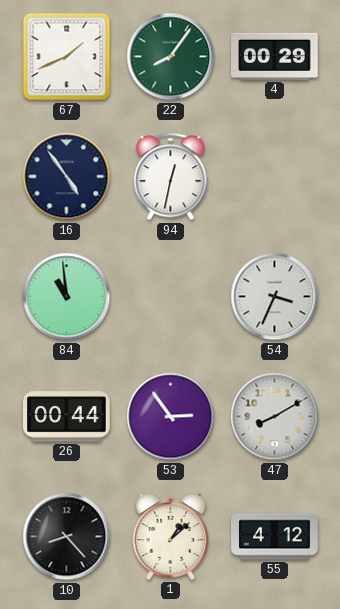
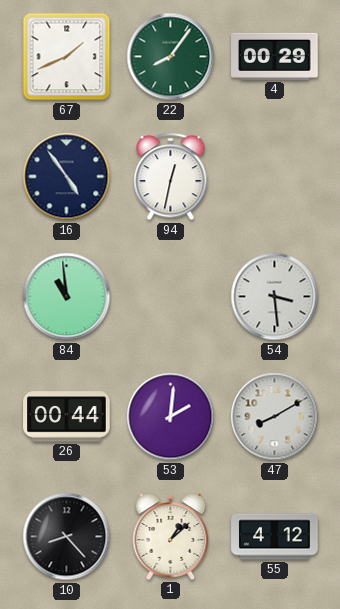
54: 3:34 -> 3:29
53: 2:54 -> 2:01
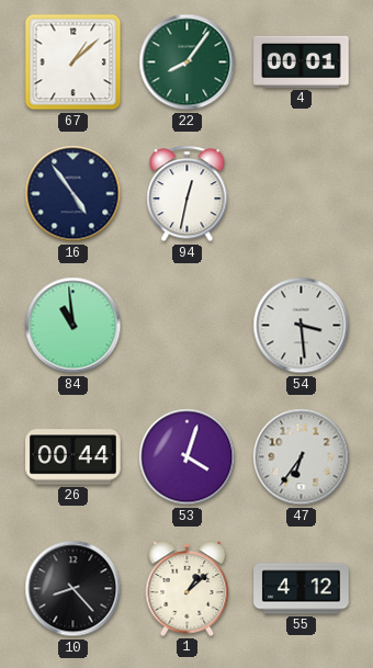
67: 1:41 -> 1:08
4: 00:29 -> 00:01
53: 2:01 -> 4:03
47: 8:10 -> 6:36
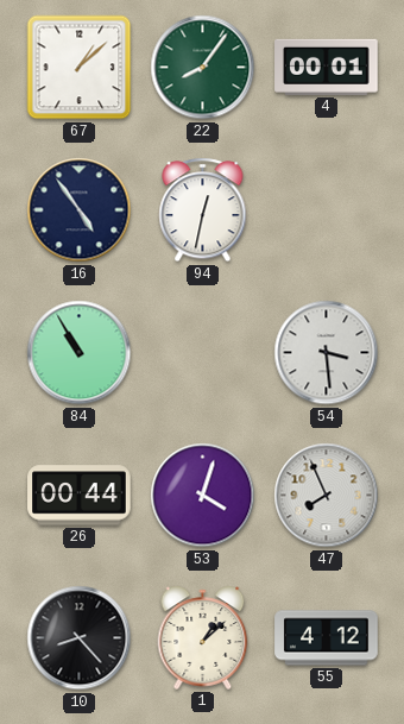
84: 10:59 -> 10:55
47: 6:36 -> 7:56
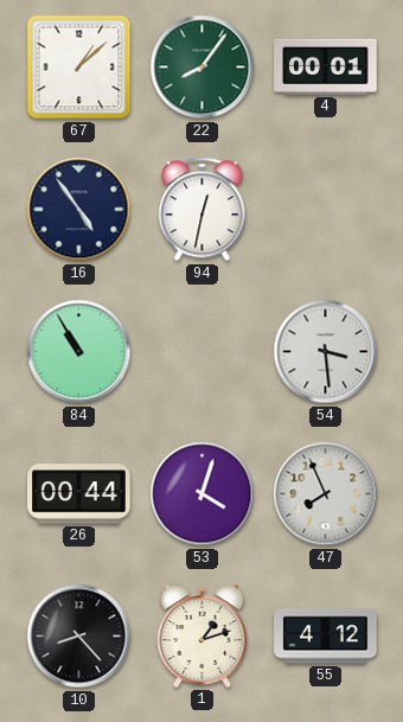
1: 1:08 -> 1:12
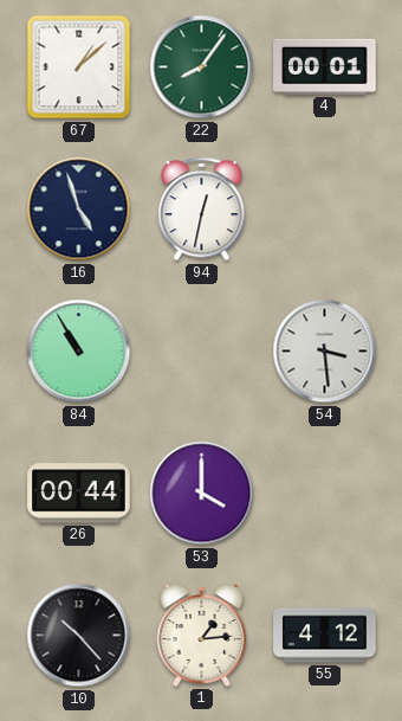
16: 4:54 -> 4:57
53: 4:03 -> 4:00
47: 7:56 -> none
10: 8:23 -> 10:23
1: 1:12 -> 1:14
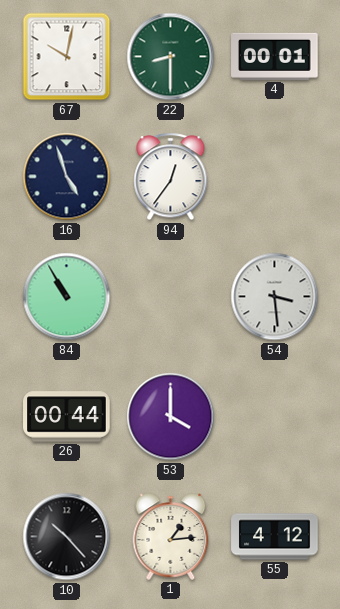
67: 1:08 -> 10:02
22: 8:06 -> 8:30
94: 12:32 -> 12:36
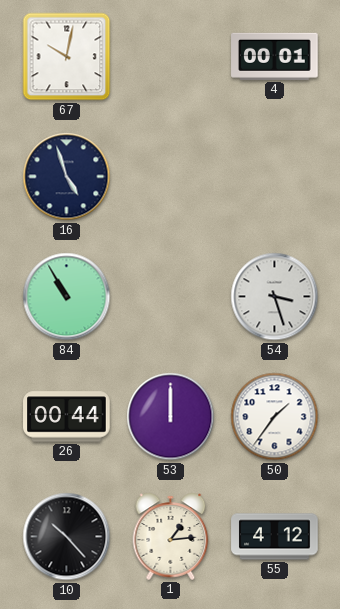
22: 8:30 -> none
94: 12:36 -> none
54: 3:29 -> 3:27
53: 4:00 -> 12:00
50: none -> 1:36
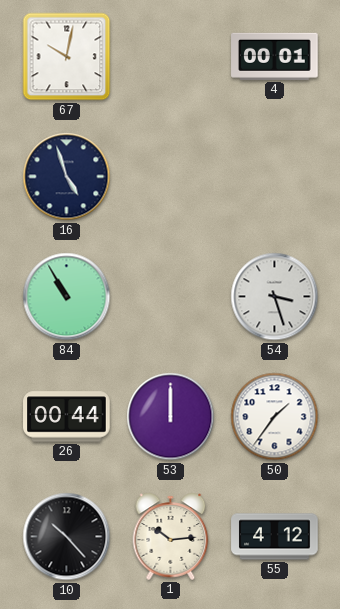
1: 1:14 -> 10:14
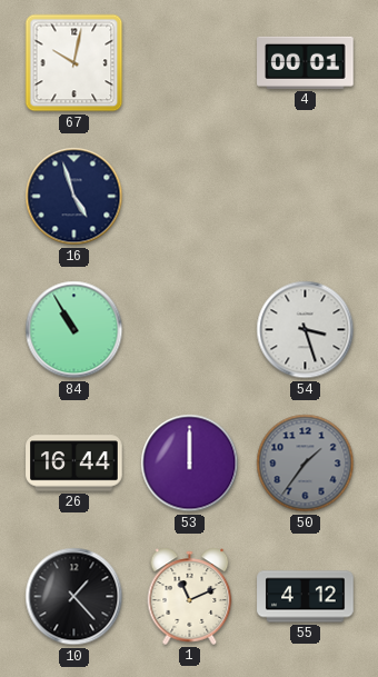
26: 00:44 -> 16:44
50 dial: white -> grey
10: 10:23 -> 1:23
1: 10:14 -> 11:11
